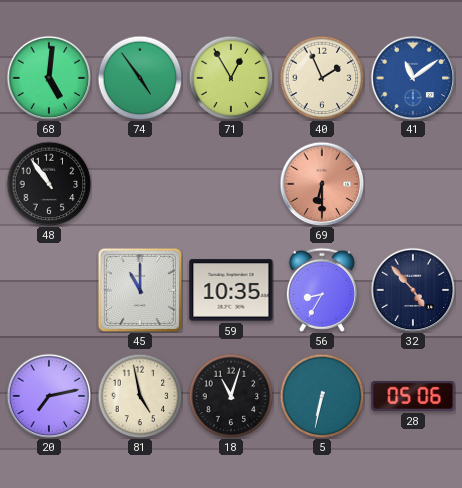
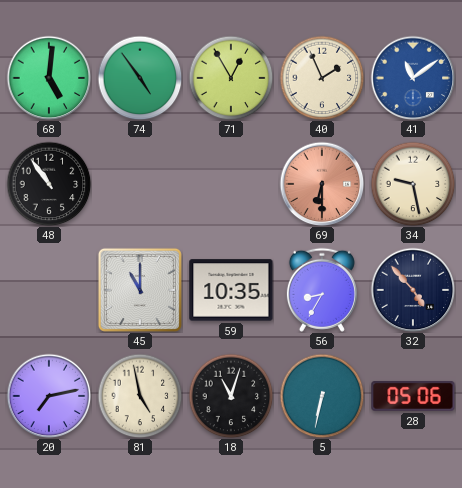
34: none -> 9:28
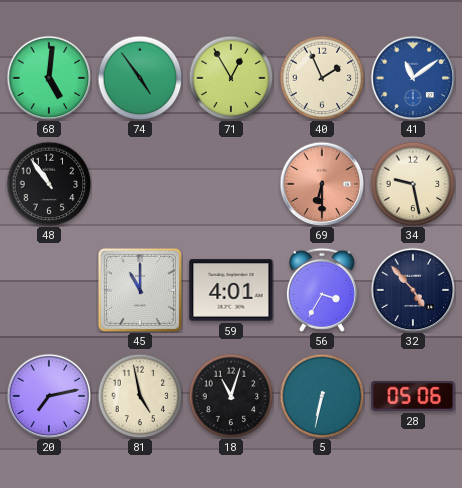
59: 10:35 -> 4:01
56: 8:35 -> 3:35
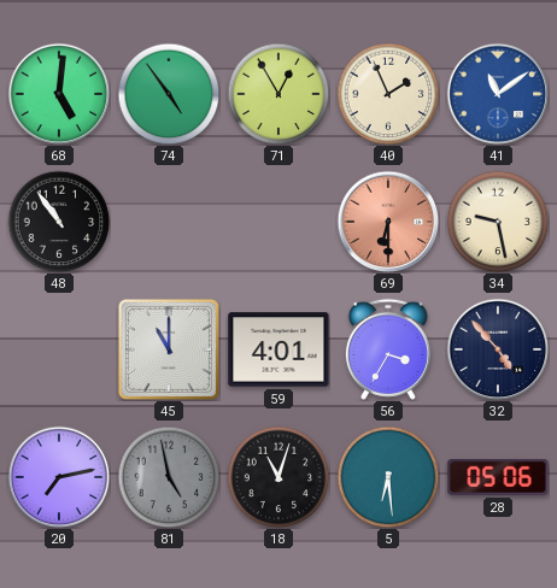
81 dial: cream -> grey
5: 6:32 -> 6:29
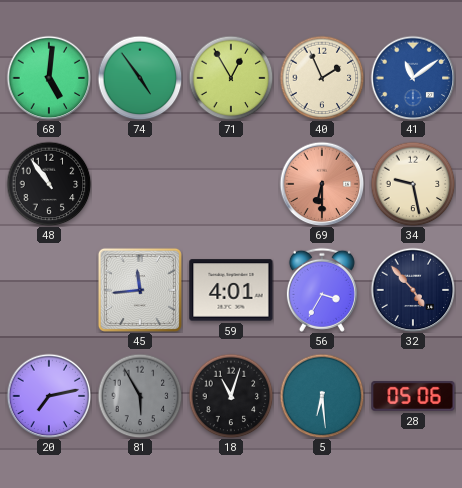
45: 11:00 -> 11:44
81: 4:58 -> 5:55
